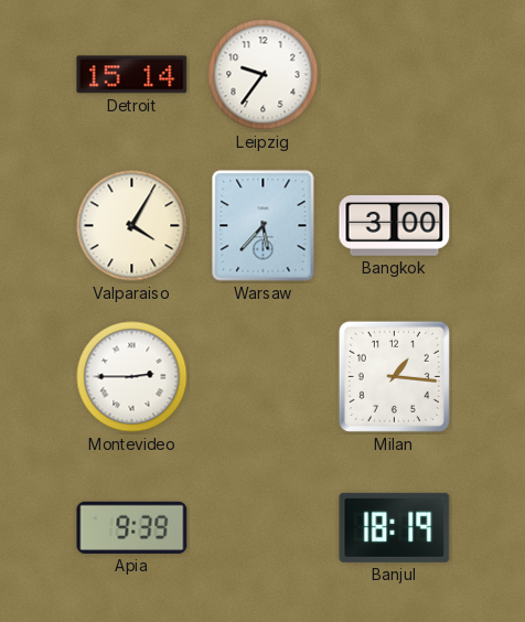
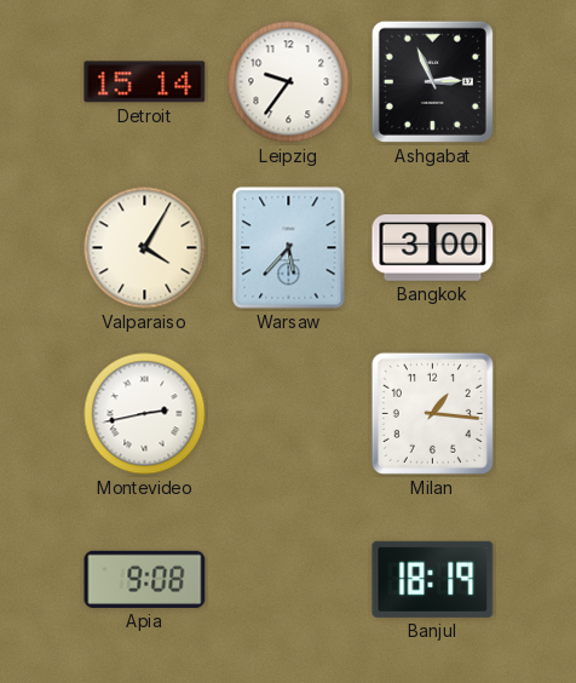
Ashgabat: none -> 2:56
Montevideo: 2:45 -> 2:43
Apia: 9:39 -> 9:08
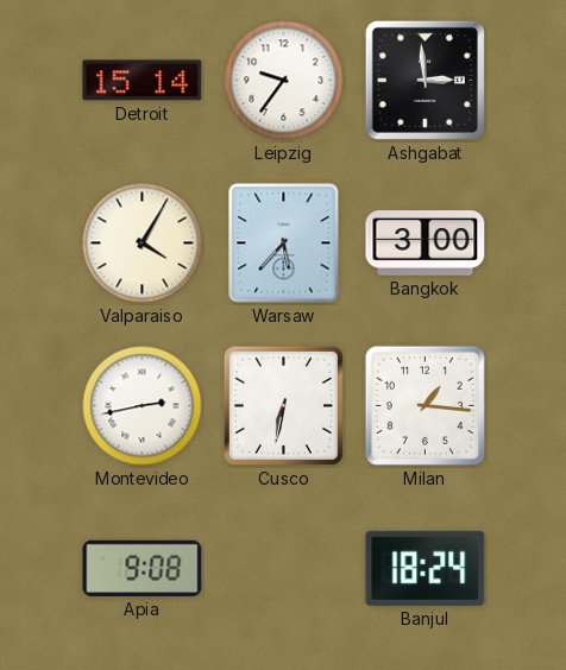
Ashgabat: 2:56 -> 2:59
Cusco: none -> 6:32
Banjul: 18:19 -> 18:24
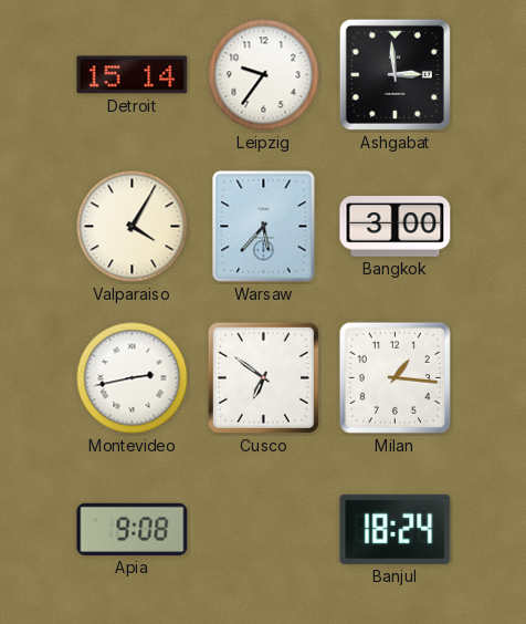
Cusco: 6:32 -> 6:51
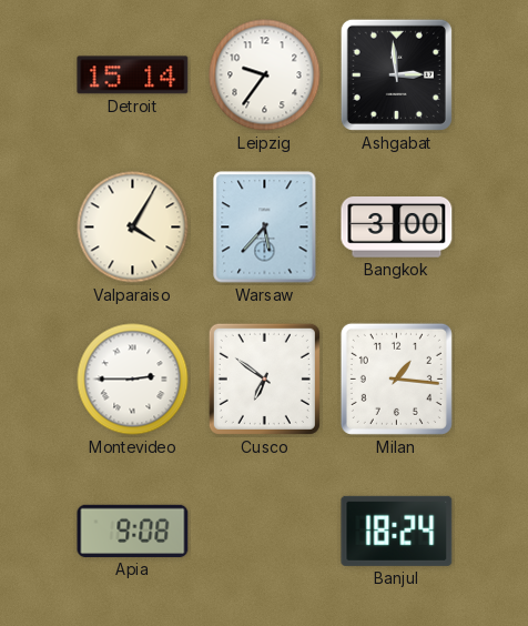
Montevideo: 2:43 -> 2:45
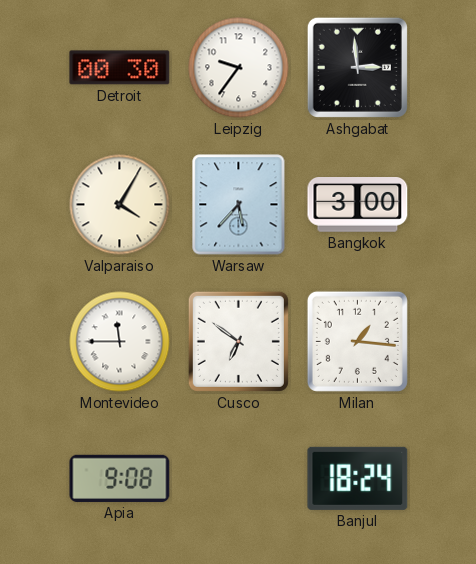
Detroit: 15:14 -> 00:30
Montevideo: 2:45 -> 11:45
